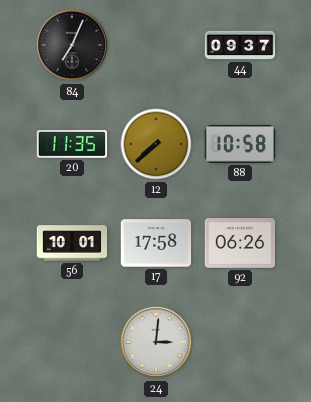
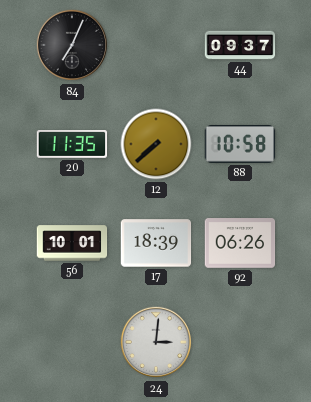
17: 17:58 -> 18:39
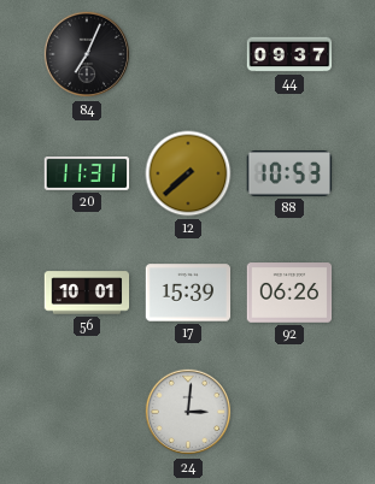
20: 11:35 -> 11:31
88: 10:58 -> 10:53
17: 18:39 -> 15:39
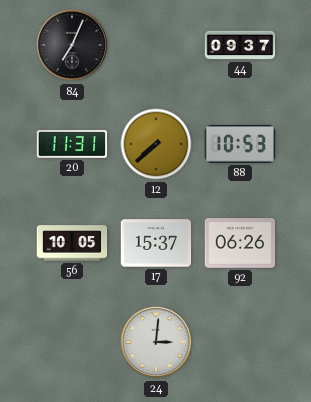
56: 10:01 -> 10:05
17: 15:39 -> 15:37
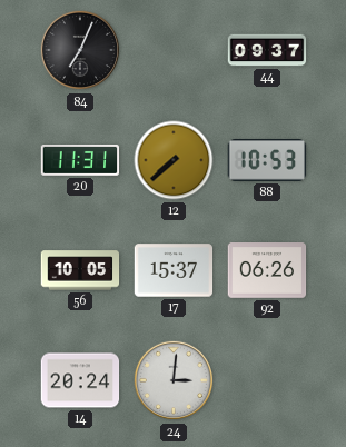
14: none -> 20:24
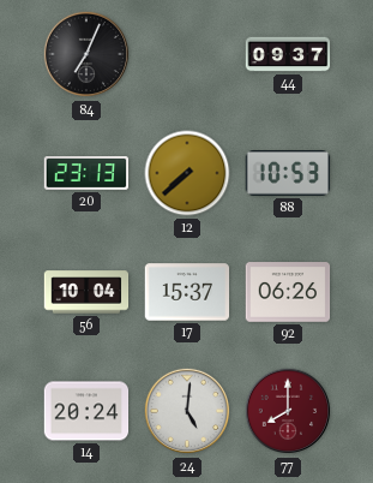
20: 11:31 -> 23:13
56: 10:05 -> 10:04
24: 3:01 -> 5:01
77: none -> 8:00
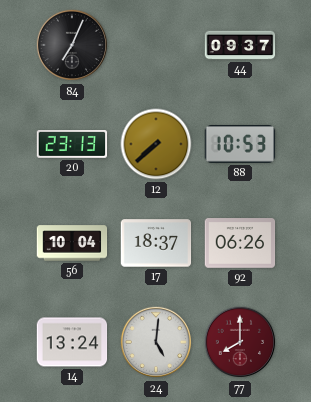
17: 15:37 -> 18:37
14: 20:24 -> 13:24
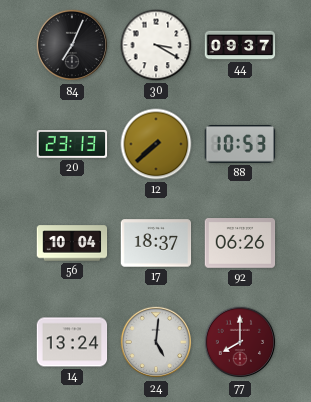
30: none -> 3:20
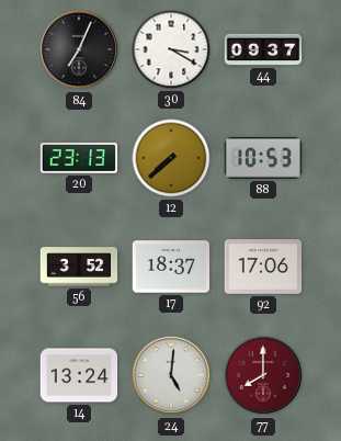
56: 10:04 -> 3:52
92: 06:26 -> 17:06
